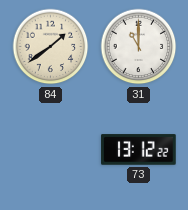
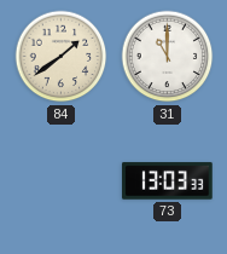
73: 13:12 -> 13:03
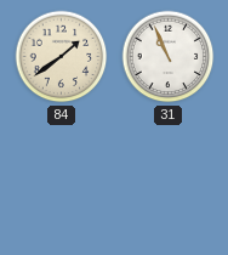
31: 11:00 -> 10:56
73: 13:03 -> none
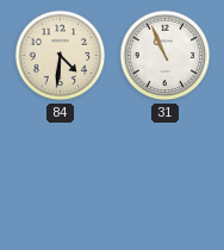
84: 1:39 -> 4:31
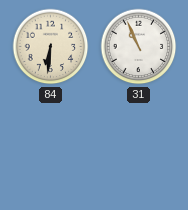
84: 4:31 -> 6:31
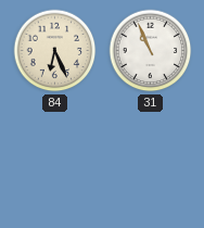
84: 6:31 -> 6:26
